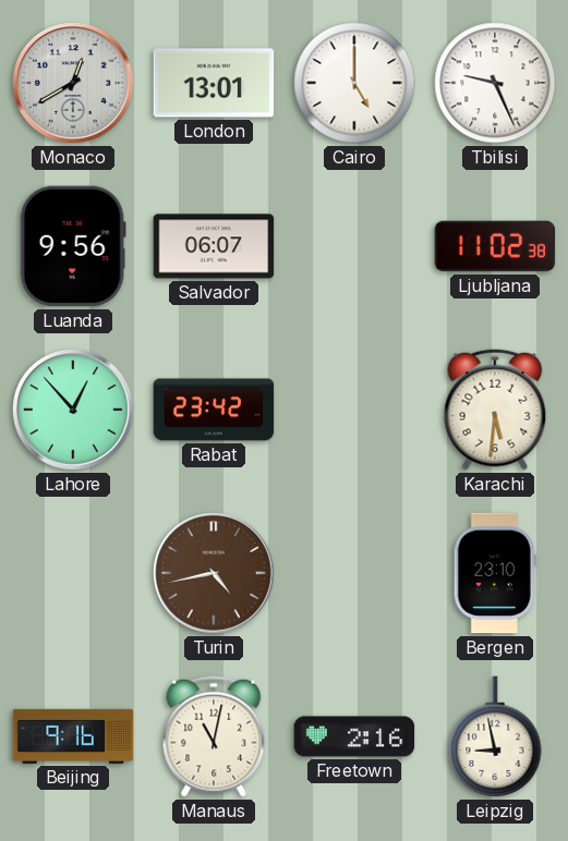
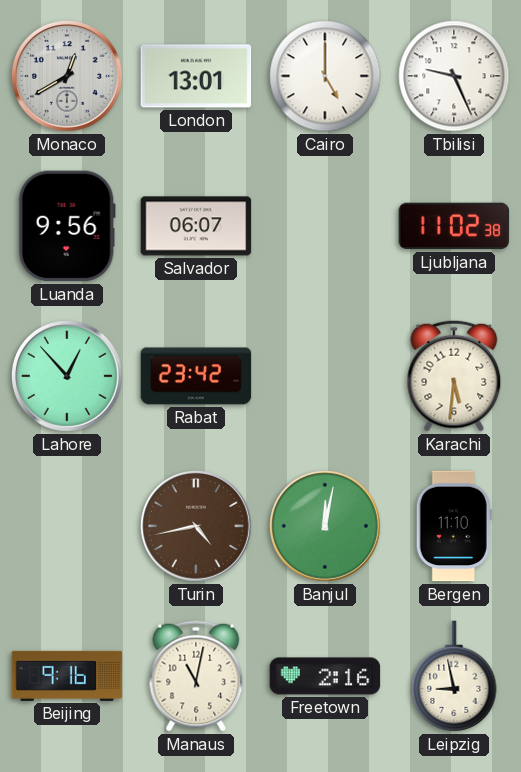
Banjul: none -> 12:02
Bergen: 23:10 -> 11:10
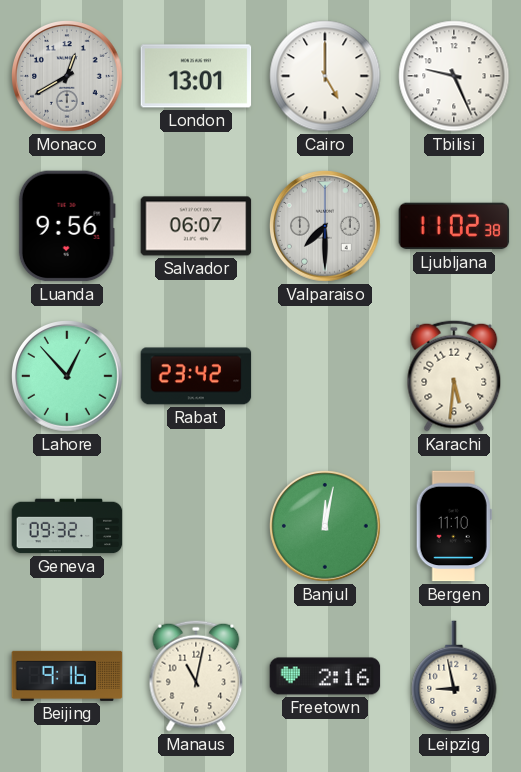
Valparaiso: none -> 7:30
Geneva: none -> 09:32
Turin: 4:43 -> none
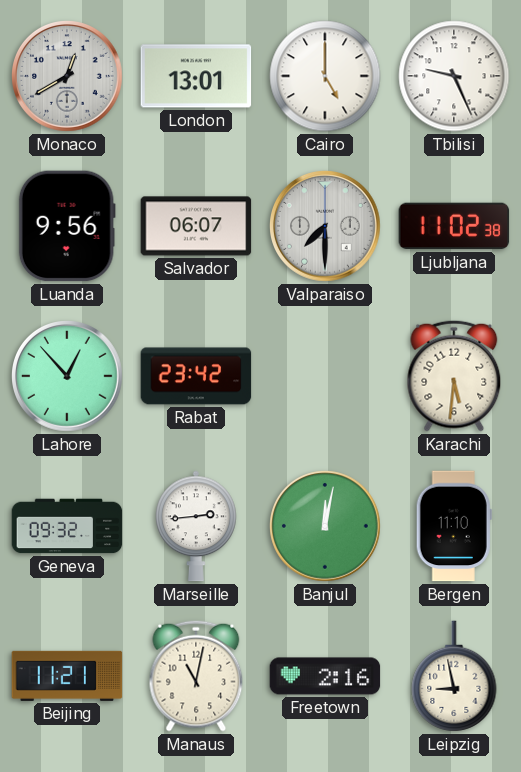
Marseille: none -> 2:44
Beijing: 9:16 -> 11:21
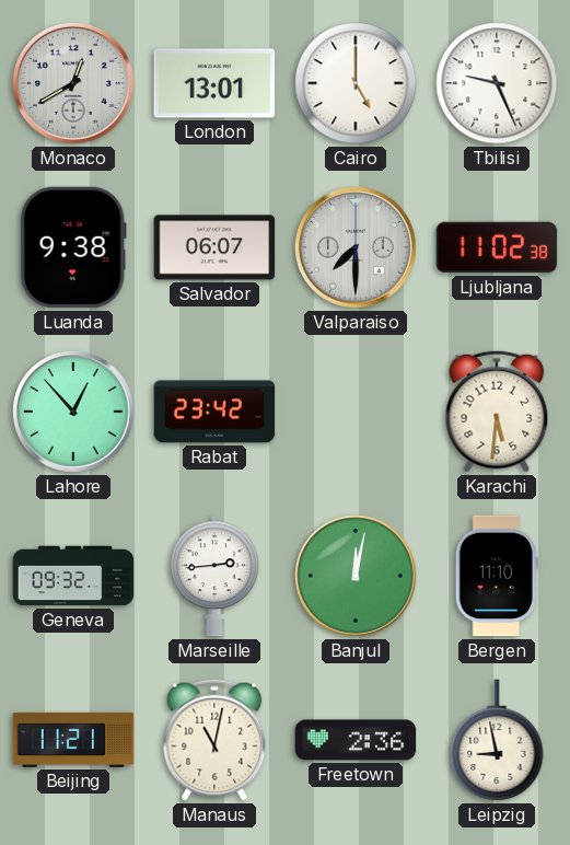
Luanda: 9:56 -> 9:38
Freetown: 2:16 -> 2:36
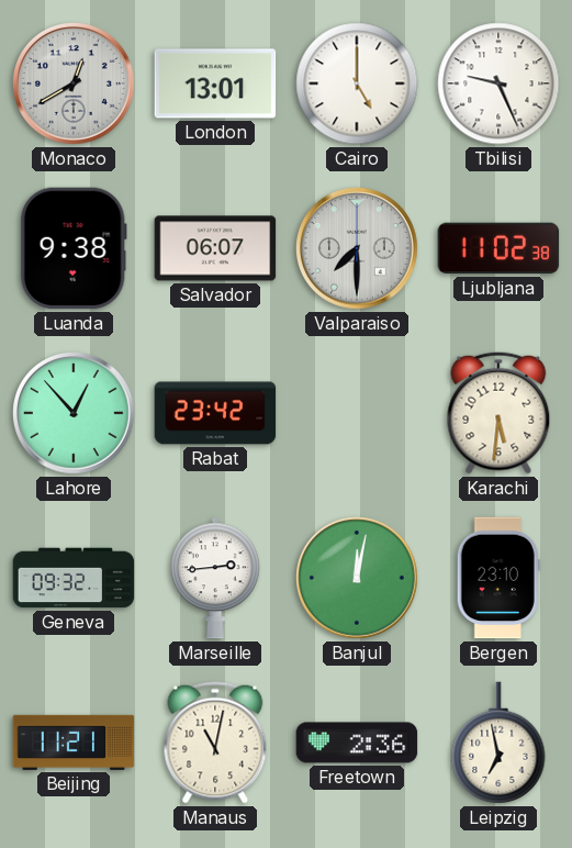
Bergen: 11:10 -> 23:10
Leipzig: 8:58 -> 6:58
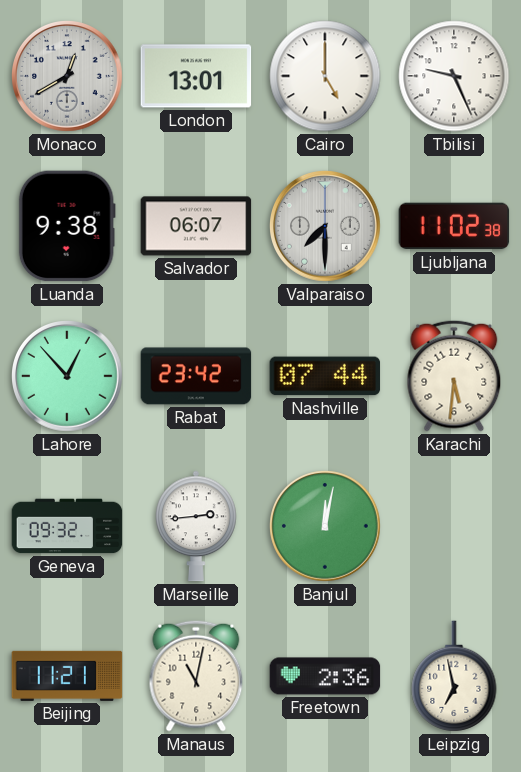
Nashville: none -> 07:44
Bergen: 23:10 -> none
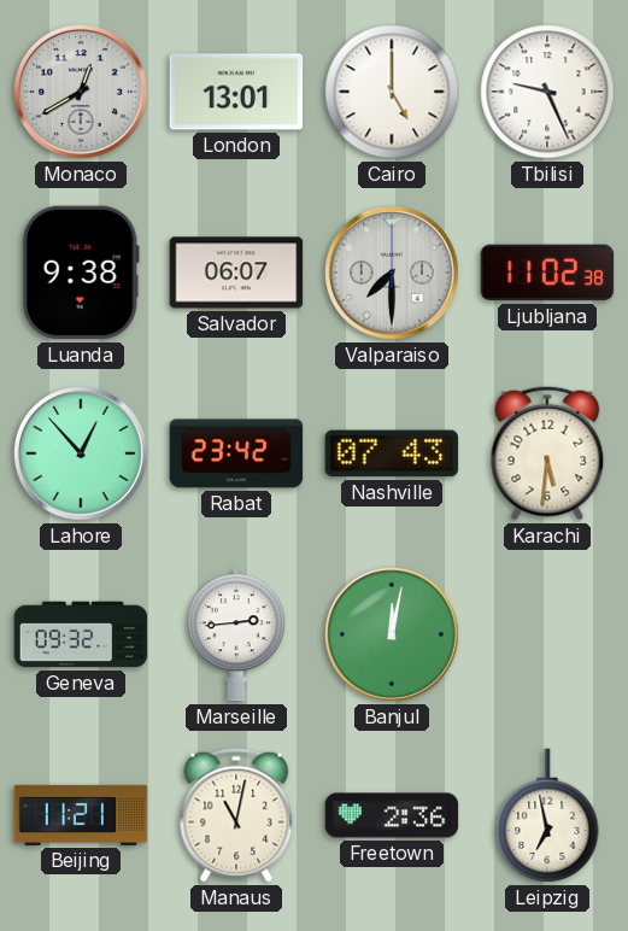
Nashville: 07:44 -> 07:43
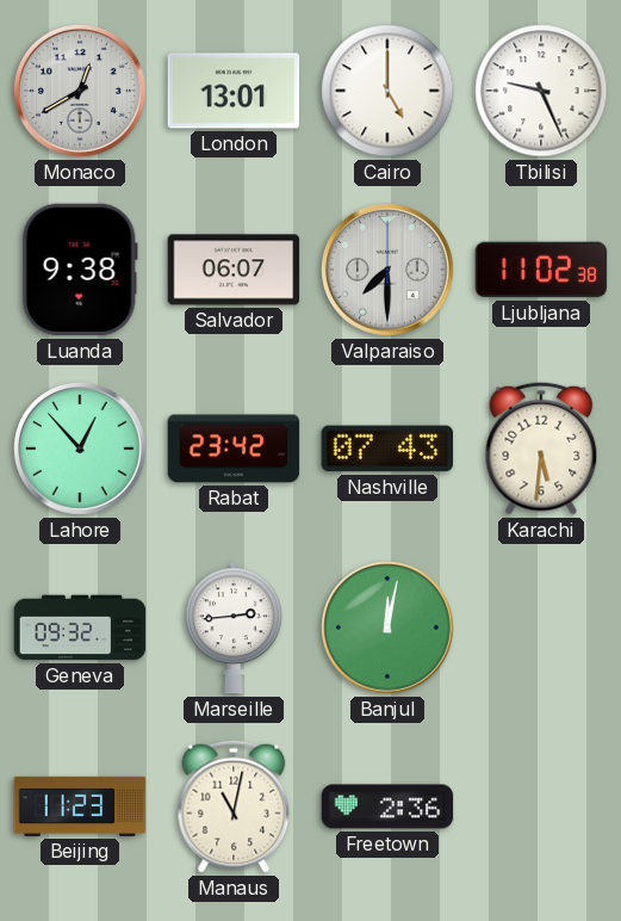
Beijing: 11:21 -> 11:23
Leipzig: 6:58 -> none
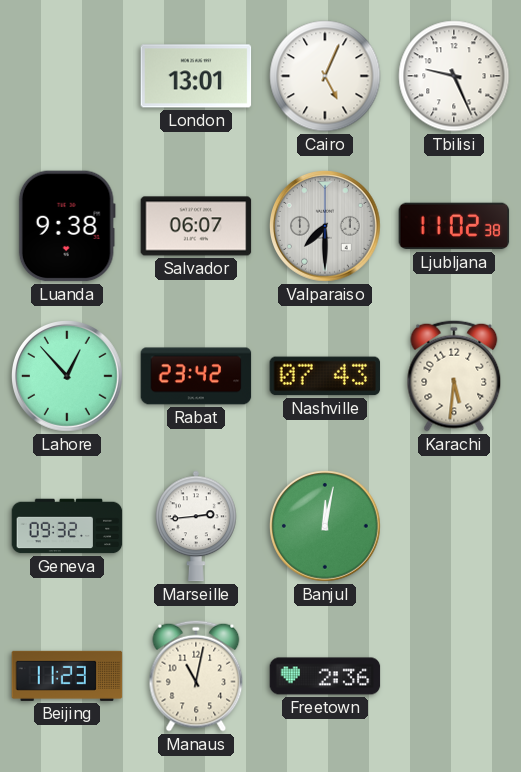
Monaco: 12:40 -> none
Cairo: 5:00 -> 5:04
